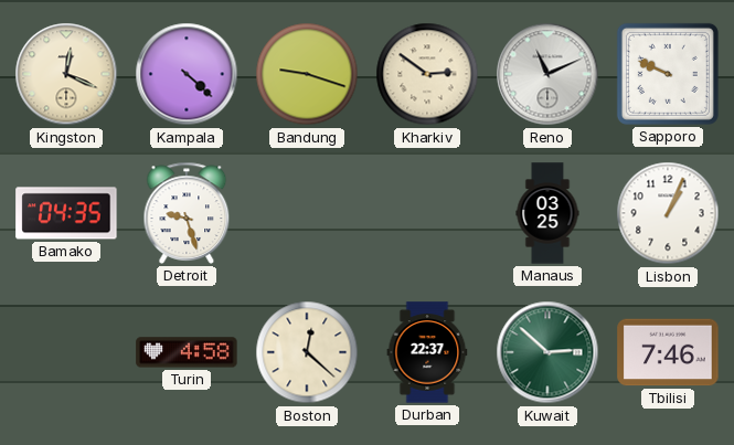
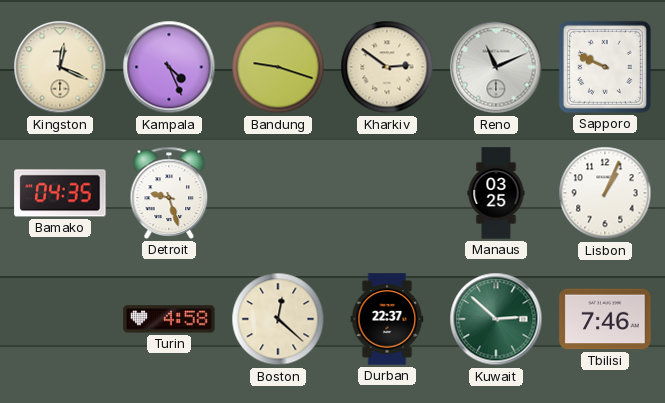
Kampala: 4:22 -> 4:26
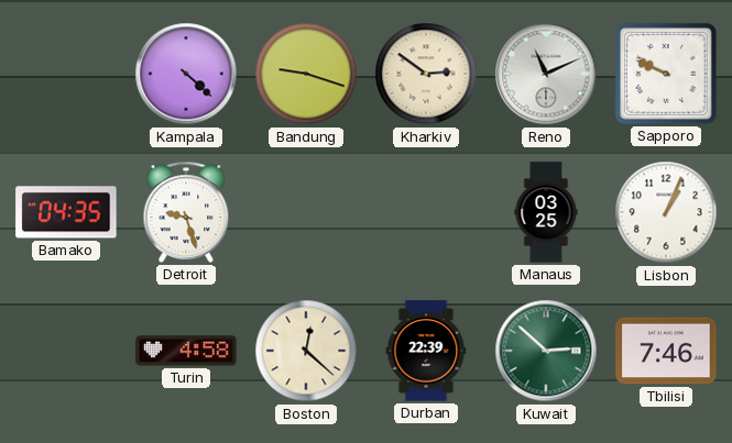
Kingston: 12:19 -> none
Kampala: 4:26 -> 4:22
Durban: 22:37 -> 22:39
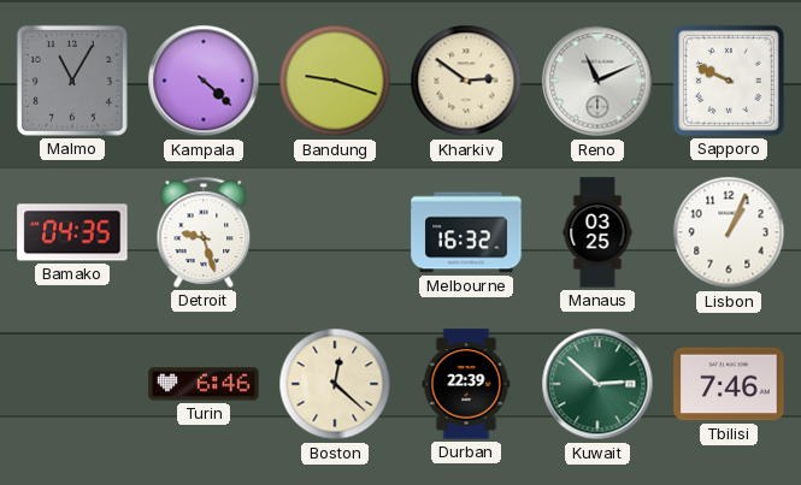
Malmo: none -> 11:05
Melbourne: none -> 16:32
Turin: 4:58 -> 6:46
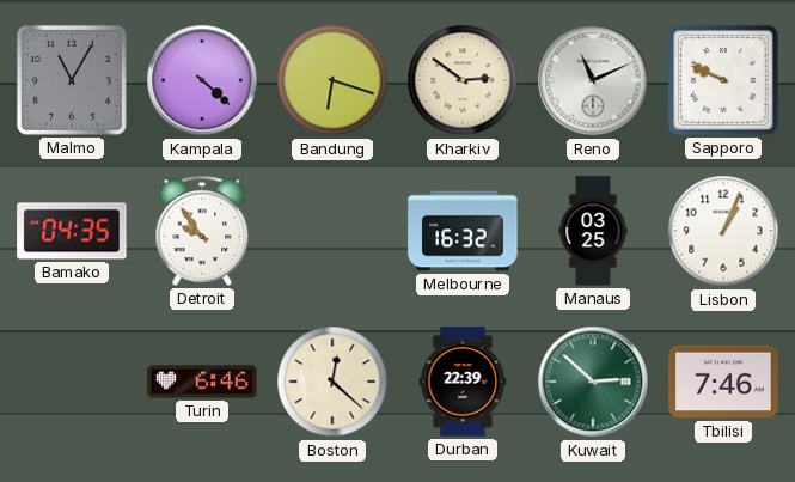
Bandung: 9:18 -> 6:18
Detroit: 9:27 -> 9:54
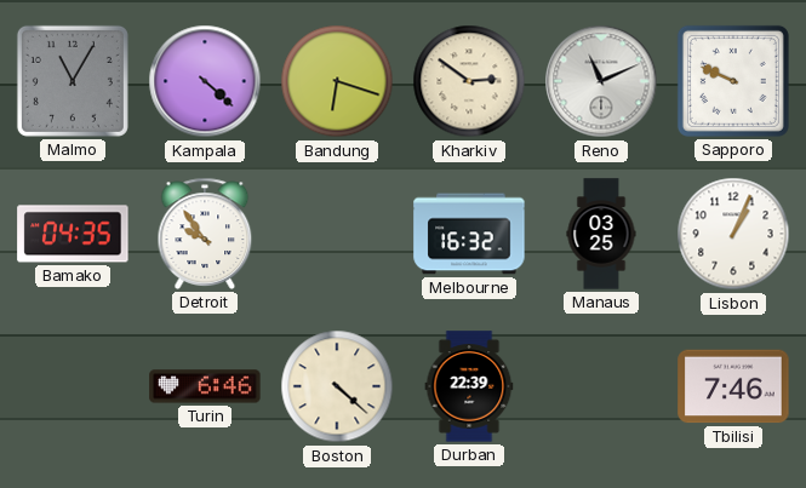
Boston: 12:22 -> 4:22
Kuwait: 2:52 -> none
